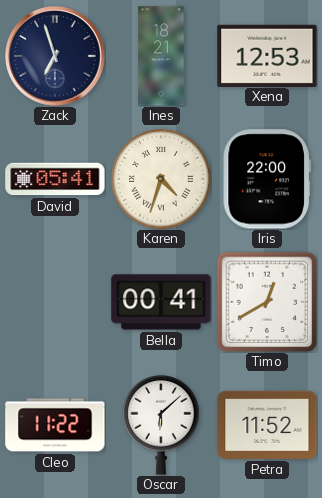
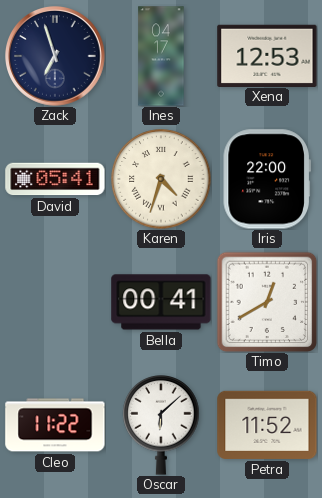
Ines: 18:21 -> 04:17
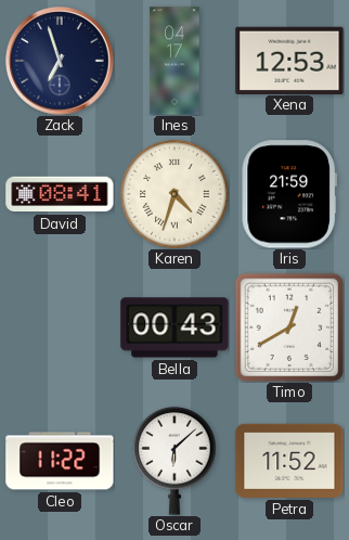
David: 05:41 -> 08:41
Iris: 22:00 -> 21:59
Bella: 00:41 -> 00:43
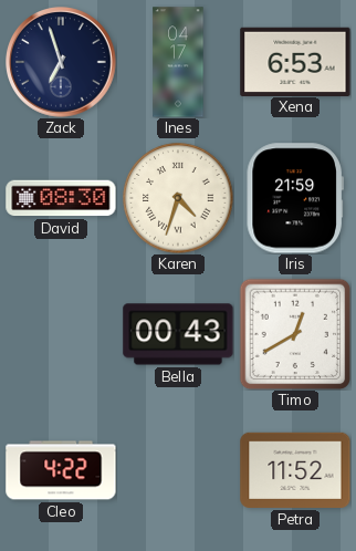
Xena: 12:53 -> 6:53
David: 08:41 -> 08:30
Cleo: 11:22 -> 4:22
Oscar: 6:08 -> none
